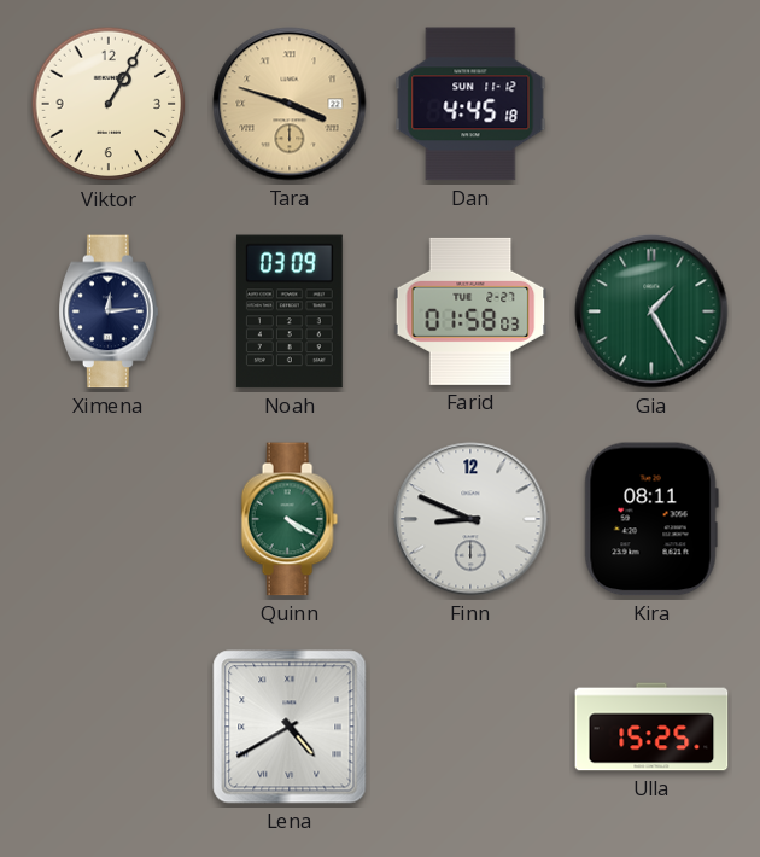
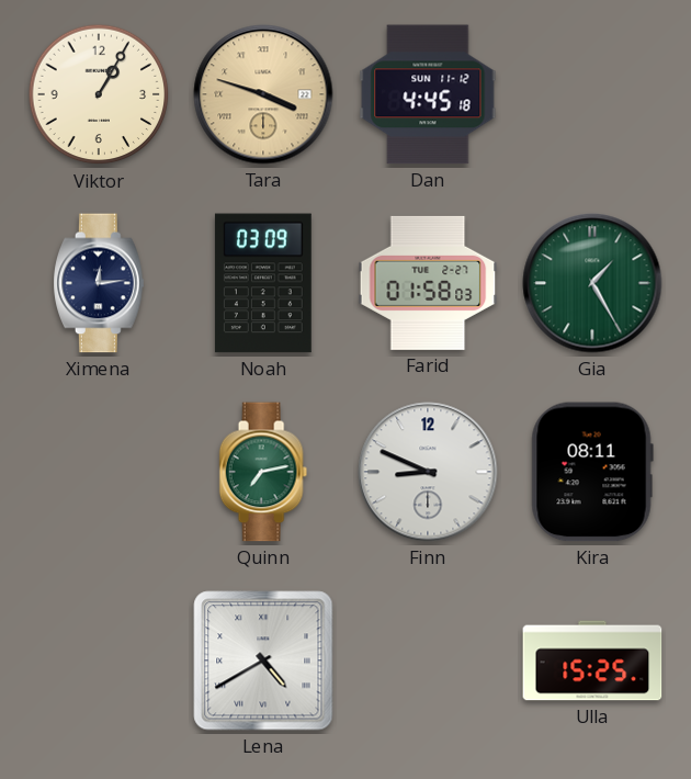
Quinn: 4:20 -> 7:13
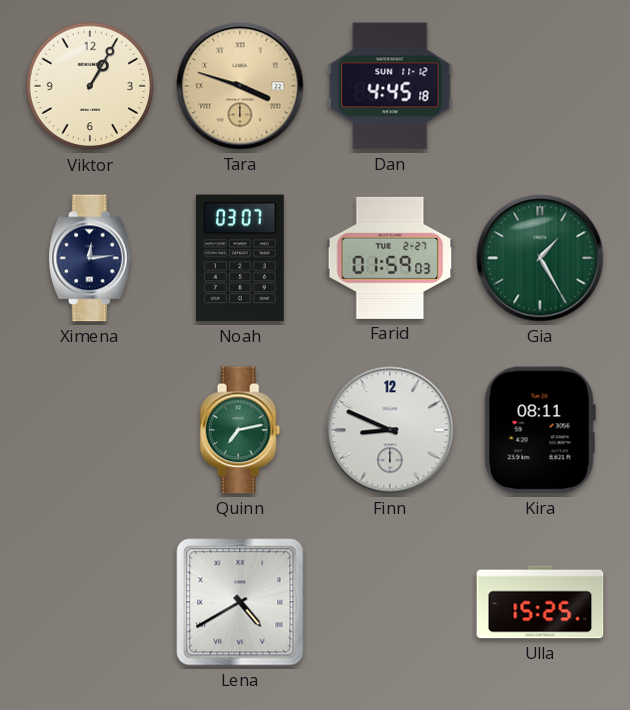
Noah: 03:09 -> 03:07
Farid: 01:58 -> 01:59
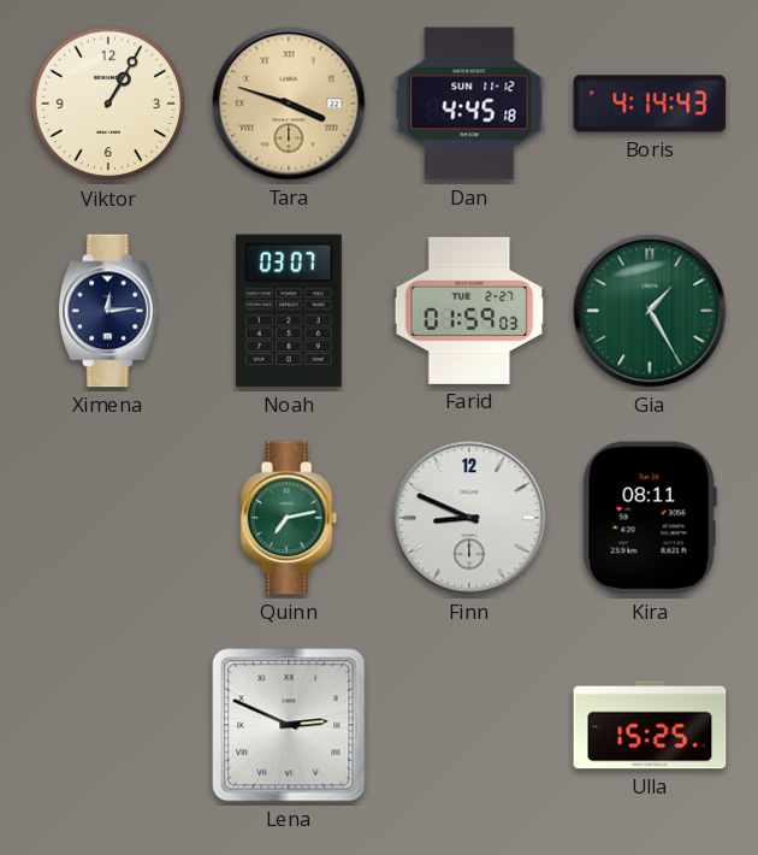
Boris: none -> 4:14
Lena: 4:40 -> 2:49
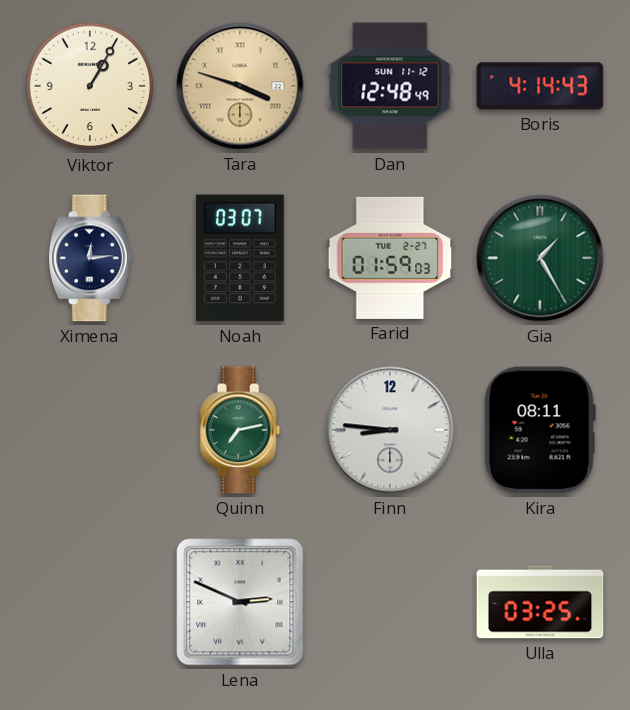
Dan: 4:45 -> 12:48
Finn: 8:49 -> 8:46
Ulla: 15:25 -> 03:25
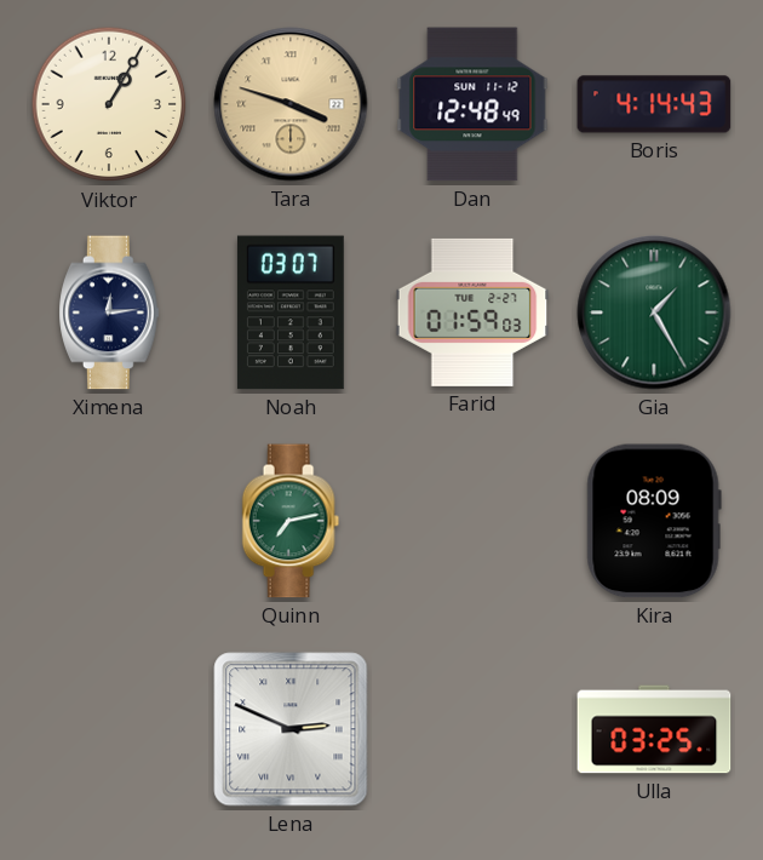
Finn: 8:46 -> none
Kira: 08:11 -> 08:09
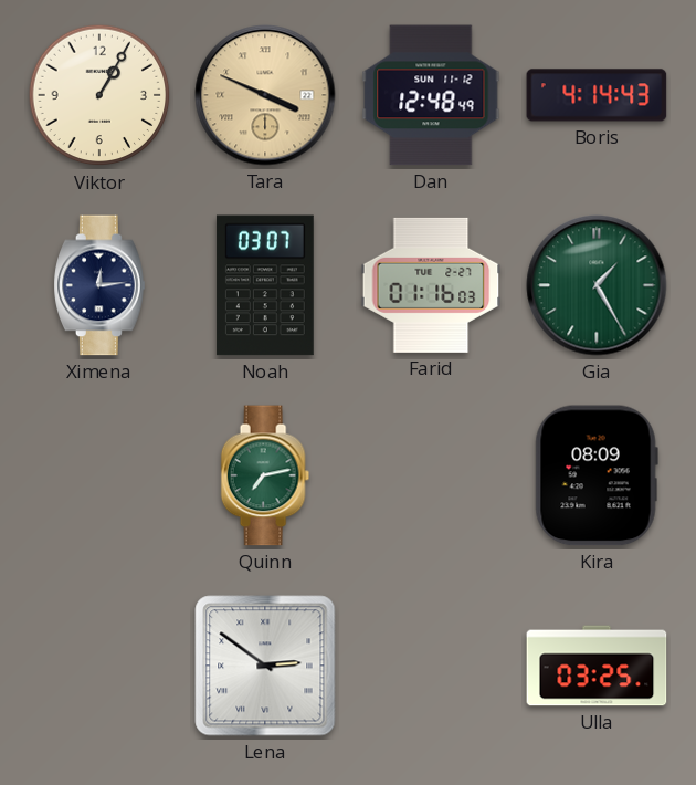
Tara: 3:48 -> 3:49
Farid: 01:59 -> 01:16
Lena: 2:49 -> 2:51
